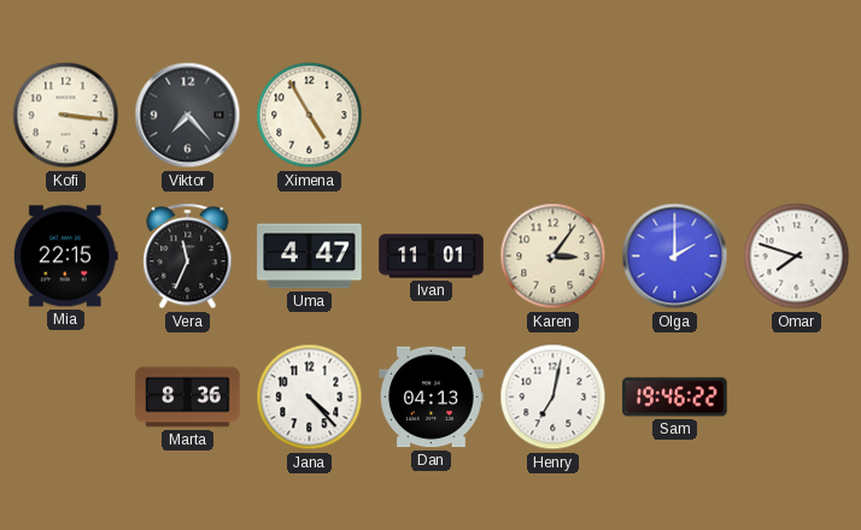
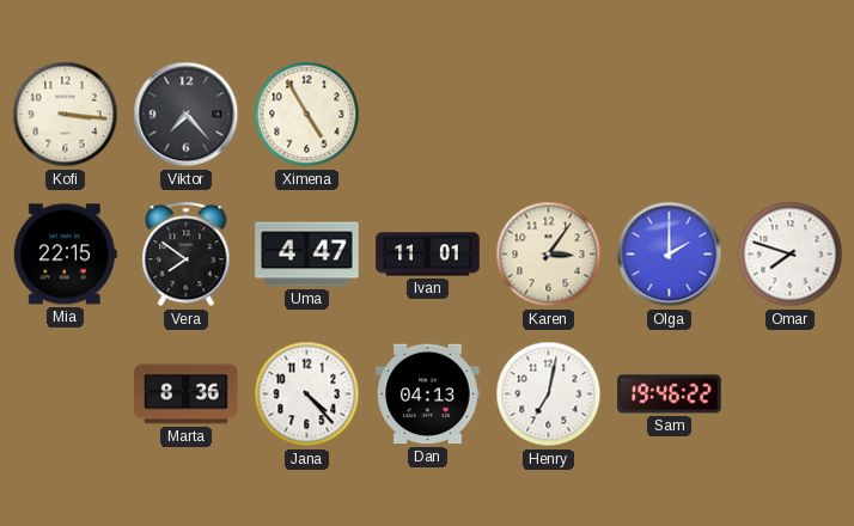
Vera: 11:34 -> 7:51
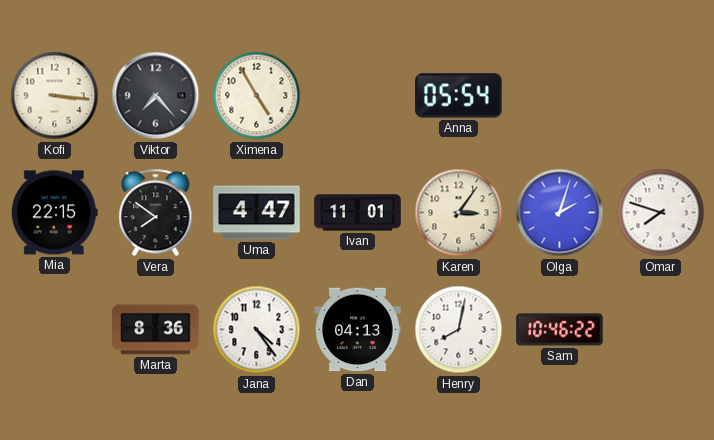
Anna: none -> 05:54
Olga: 2:00 -> 2:03
Jana: 4:23 -> 4:24
Henry: 7:02 -> 8:02
Sam: 19:46 -> 10:46
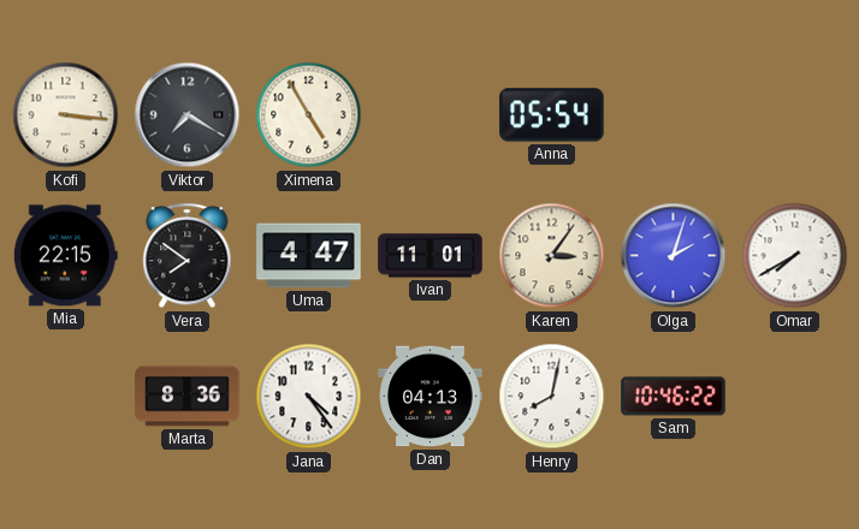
Viktor: 7:23 -> 7:20
Omar: 7:48 -> 7:40
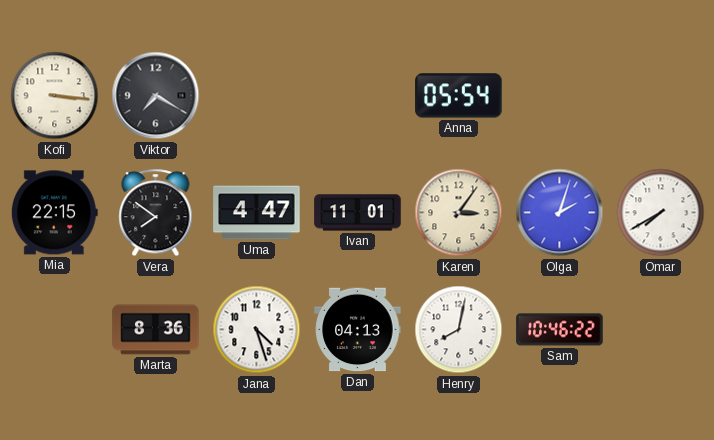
Ximena: 4:55 -> none
Jana: 4:24 -> 4:27
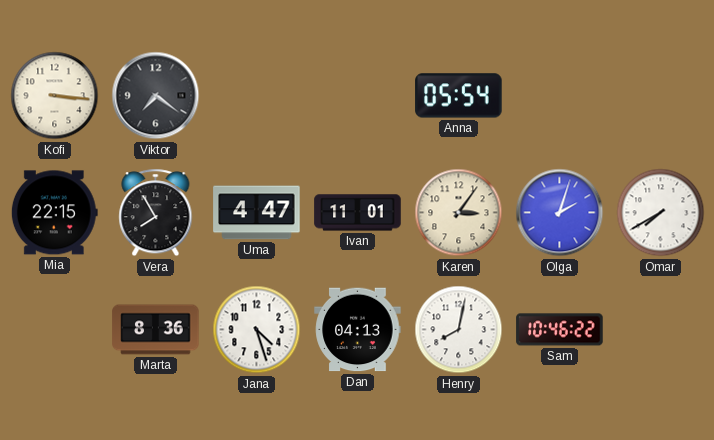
Viktor: 7:20 -> 7:21
Vera: 7:51 -> 7:55
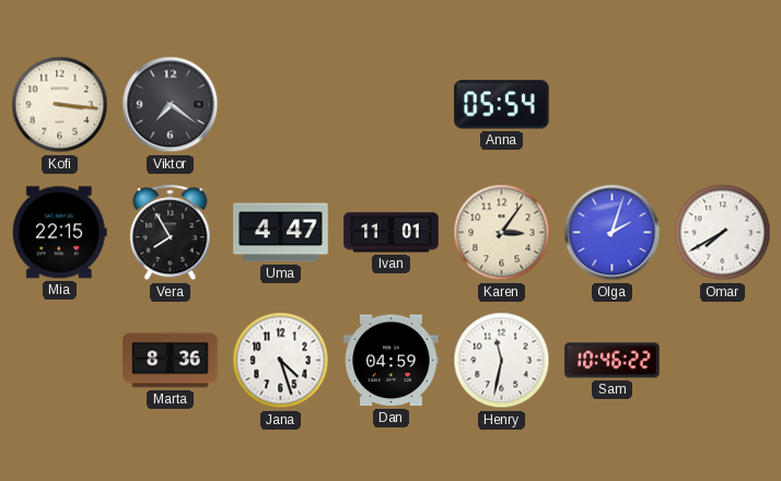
Dan: 04:13 -> 04:59
Henry: 8:02 -> 11:32
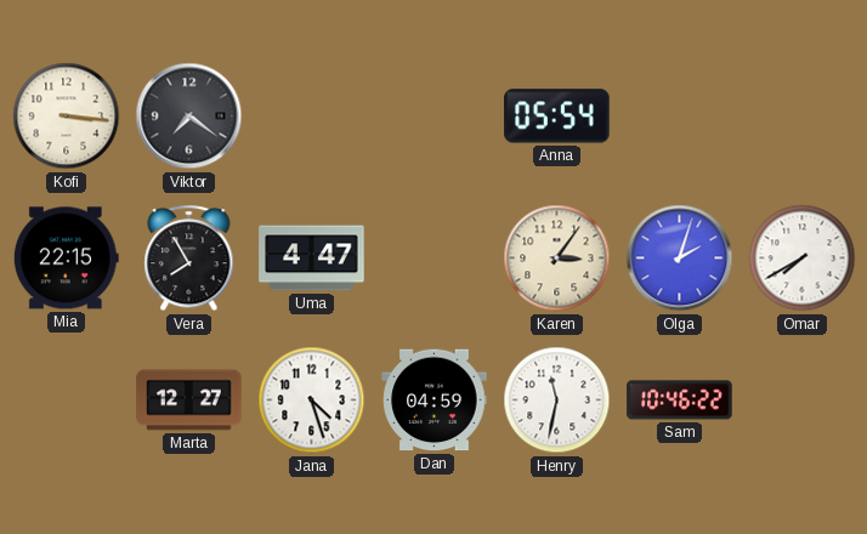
Ivan: 11:01 -> none
Marta: 8:36 -> 12:27
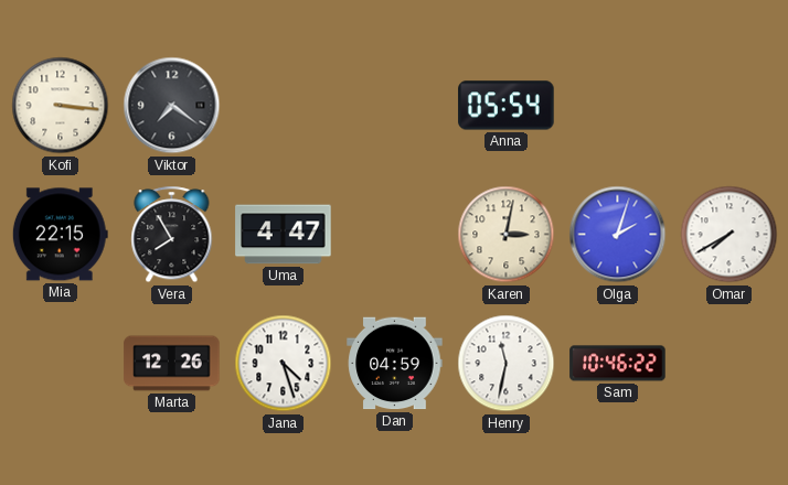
Karen: 3:06 -> 3:02
Marta: 12:27 -> 12:26
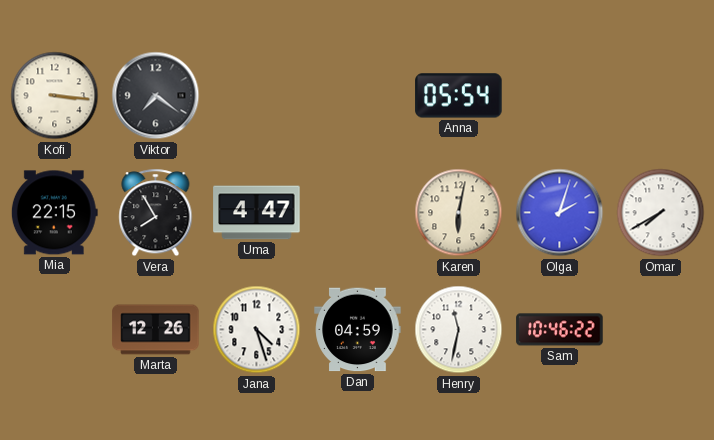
Karen: 3:02 -> 6:02
